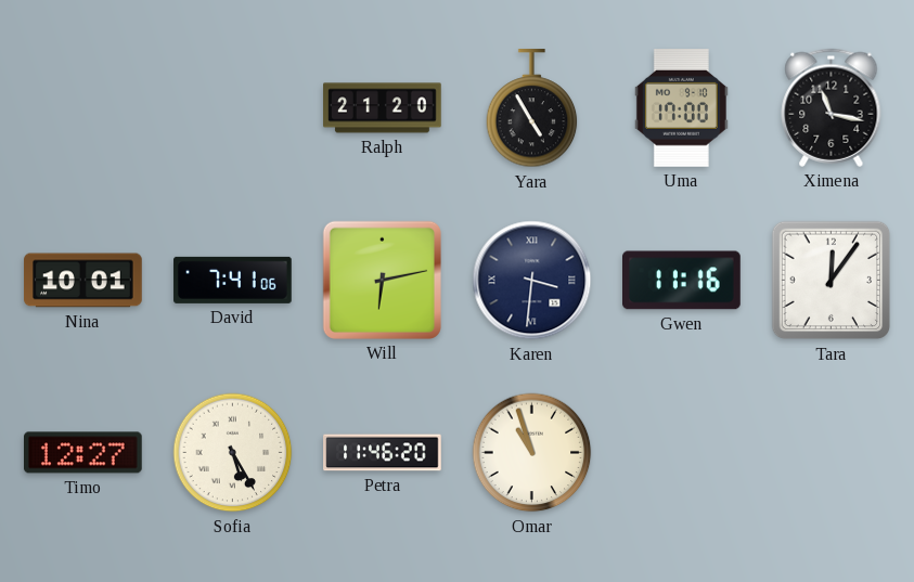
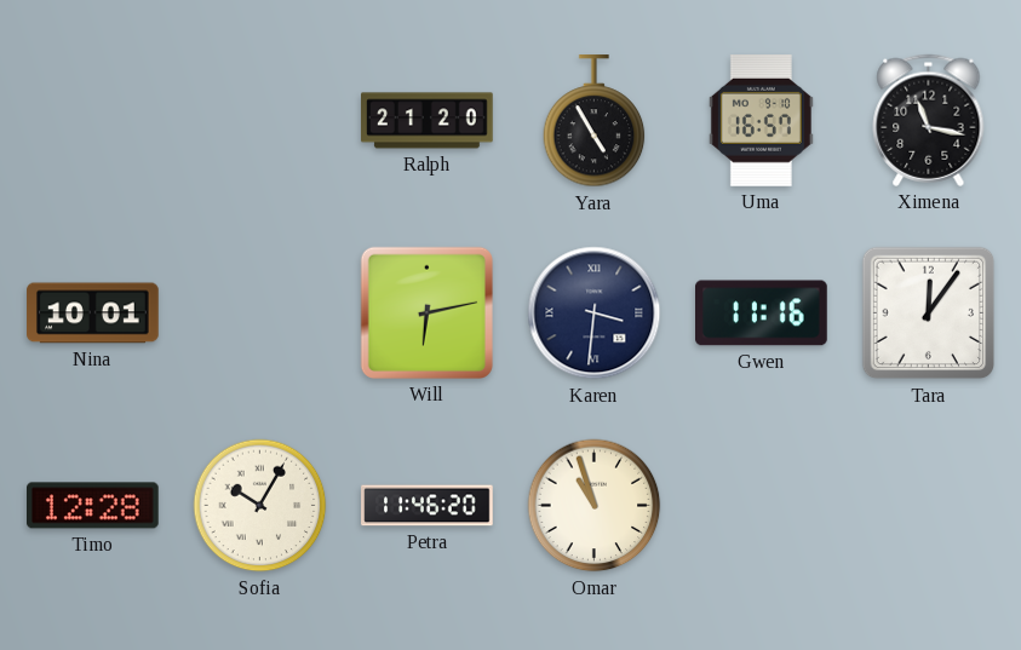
Uma: 17:00 -> 16:57
David: 7:41 -> none
Timo: 12:27 -> 12:28
Sofia: 5:25 -> 10:05
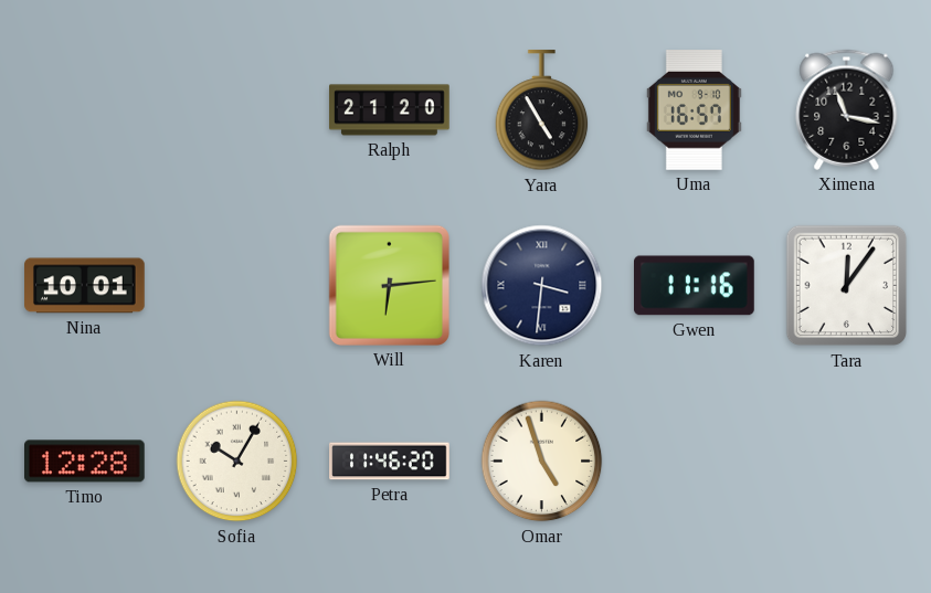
Will: 6:13 -> 6:14
Omar: 10:57 -> 4:57
